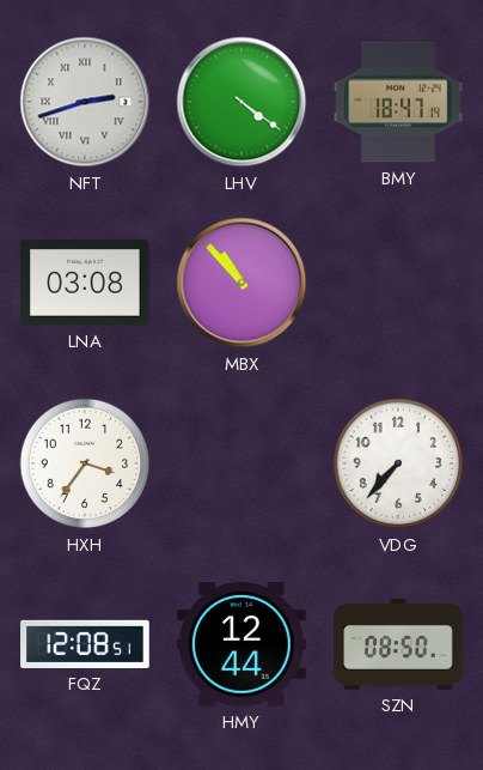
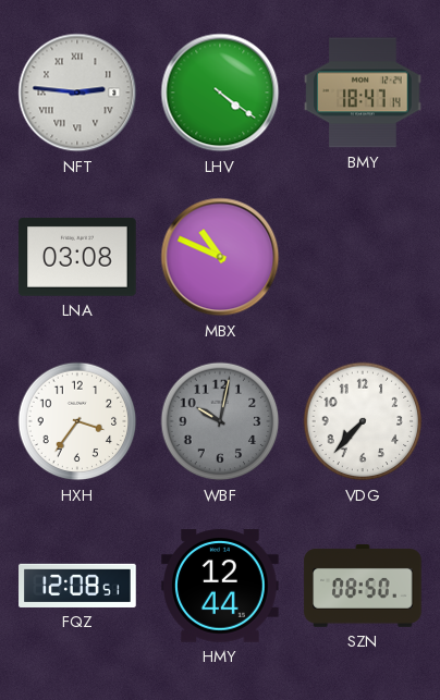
NFT: 2:42 -> 2:46
MBX: 10:53 -> 10:49
WBF: none -> 10:02
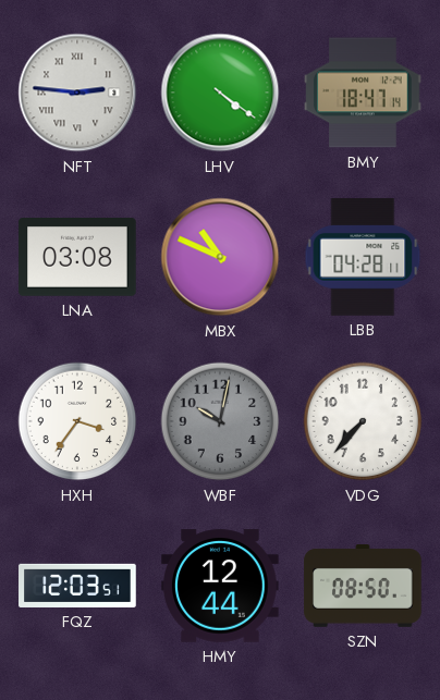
LBB: none -> 04:28
FQZ: 12:08 -> 12:03
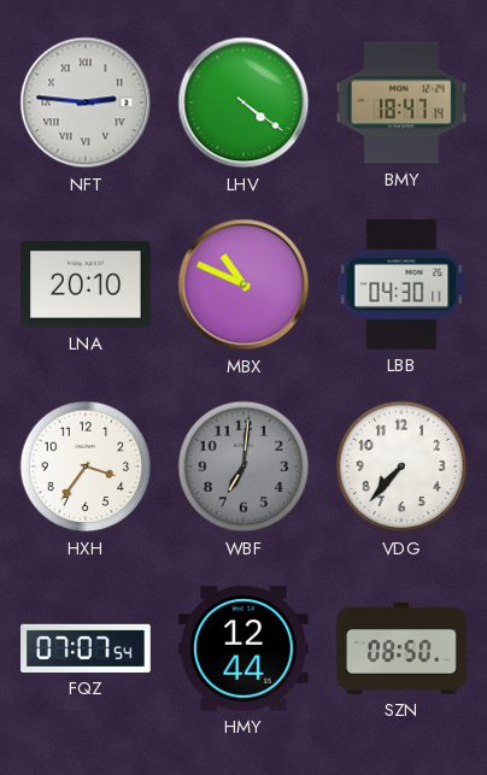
LNA: 03:08 -> 20:10
LBB: 04:28 -> 04:30
WBF: 10:02 -> 7:01
FQZ: 12:03 -> 07:07
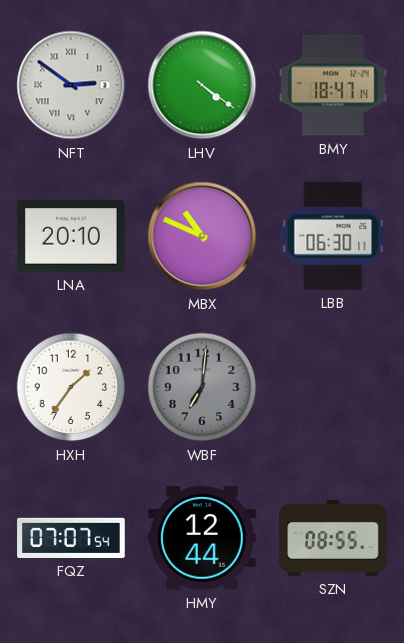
NFT: 2:46 -> 2:51
LBB: 04:30 -> 06:30
HXH: 3:36 -> 1:36
VDG: 7:37 -> none
SZN: 08:50 -> 08:55
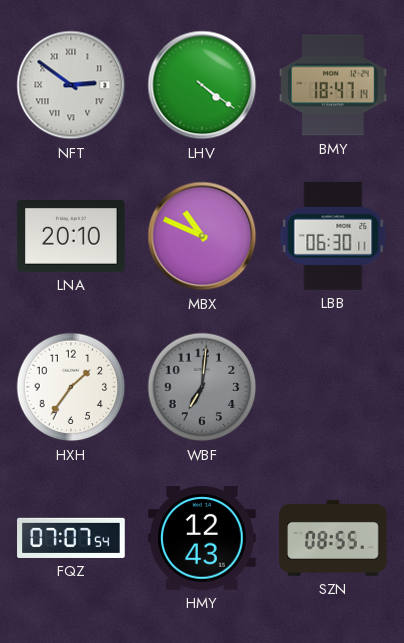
HMY: 12:44 -> 12:43
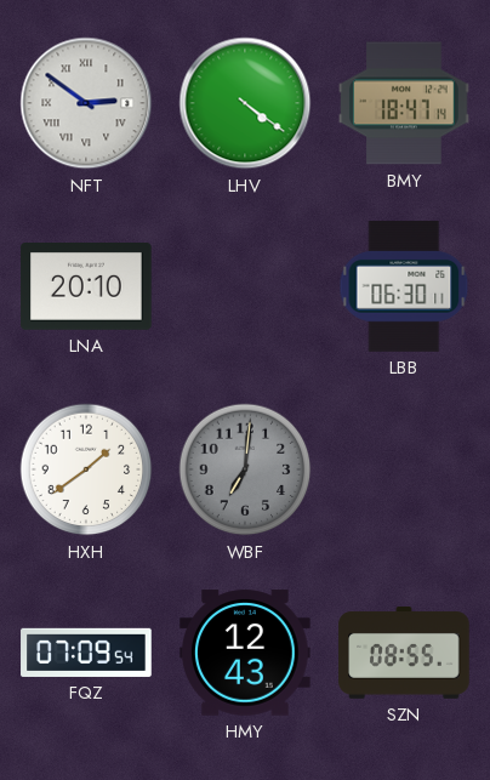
MBX: 10:49 -> none
HXH: 1:36 -> 1:39
FQZ: 07:07 -> 07:09
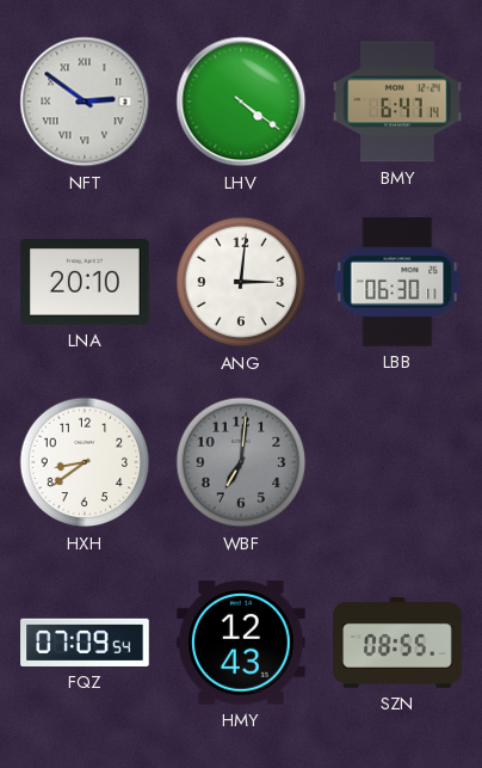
BMY: 18:47 -> 6:47
ANG: none -> 3:01
HXH: 1:39 -> 8:39
